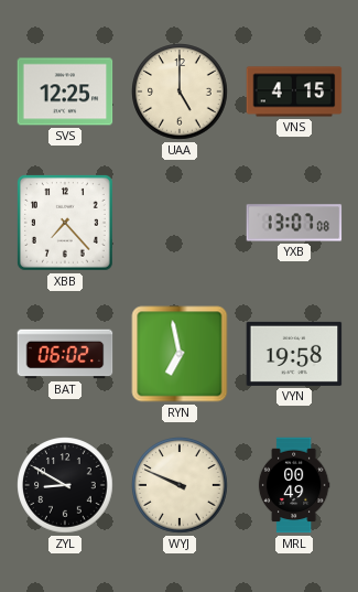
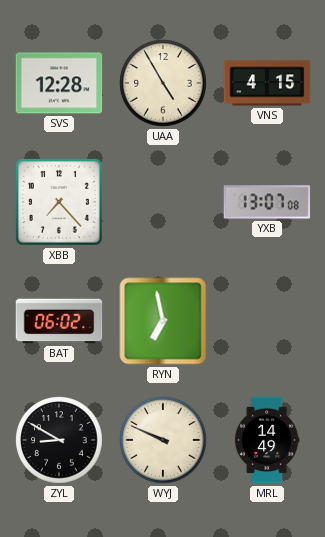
SVS: 12:25 -> 12:28
UAA: 5:00 -> 4:55
VYN: 19:58 -> none
MRL: 00:49 -> 14:49
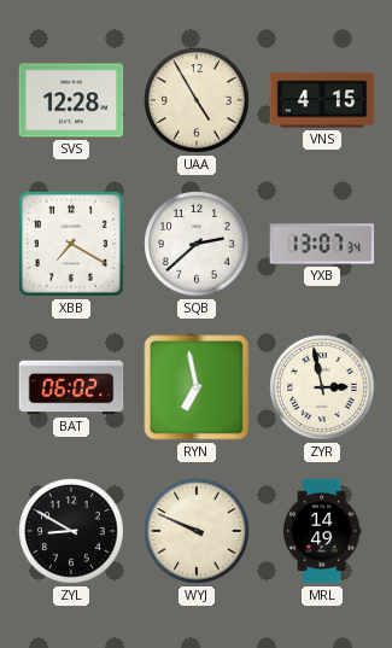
XBB: 7:23 -> 7:20
SQB: none -> 2:38
YXB: 13:07:08 -> 13:07:34
ZYR: none -> 2:58
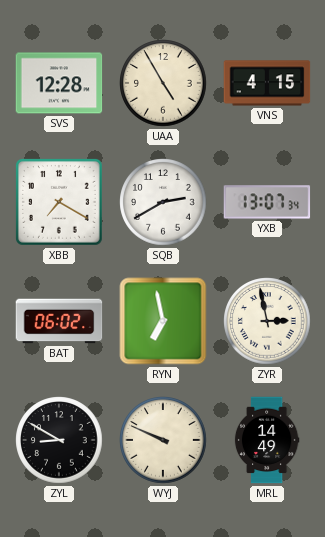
SQB: 2:38 -> 2:40
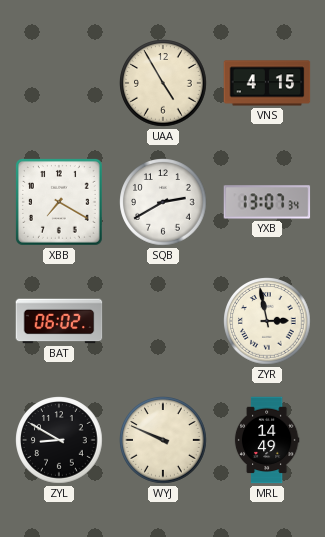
SVS: 12:28 -> none
RYN: 6:58 -> none
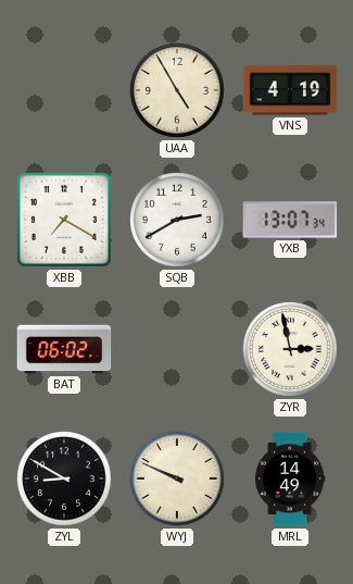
VNS: 4:15 -> 4:19
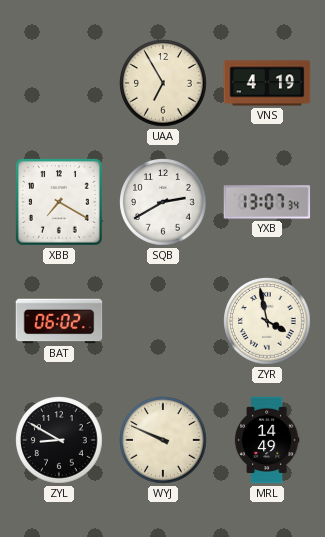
UAA: 4:55 -> 6:55
ZYR: 2:58 -> 3:58
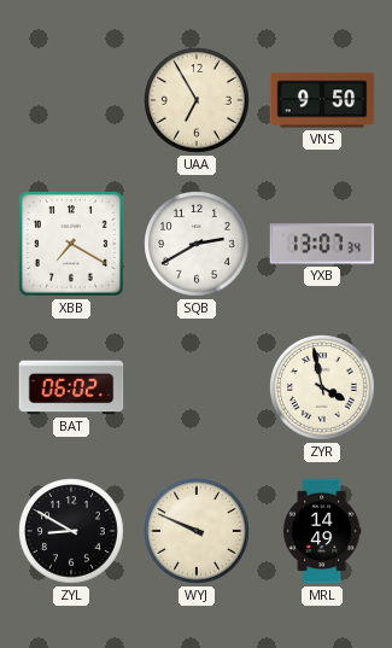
VNS: 4:19 -> 9:50
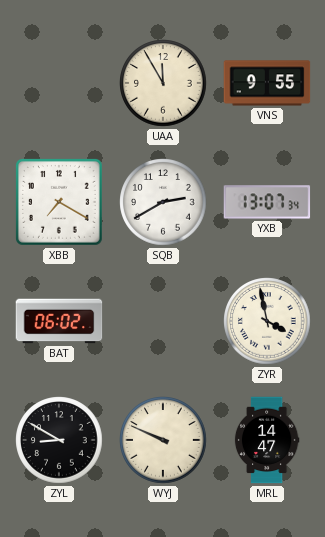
UAA: 6:55 -> 11:55
VNS: 9:50 -> 9:55
MRL: 14:49 -> 14:47
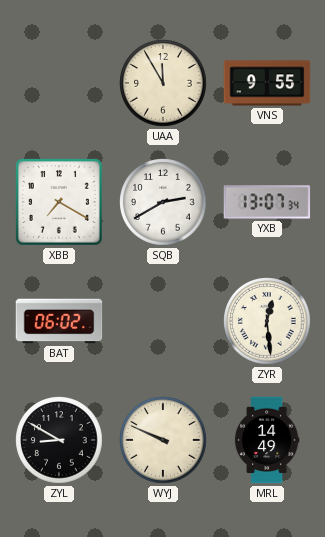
ZYR: 3:58 -> 12:29
MRL: 14:47 -> 14:49
